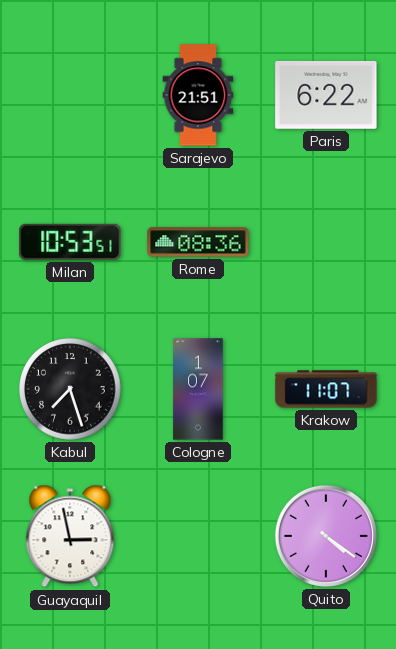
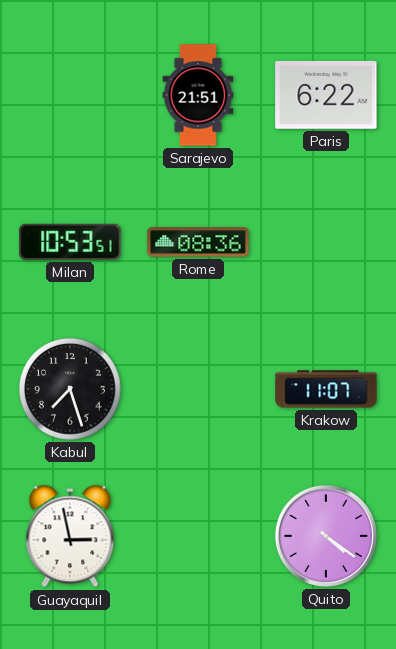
Cologne: 1:07 -> none
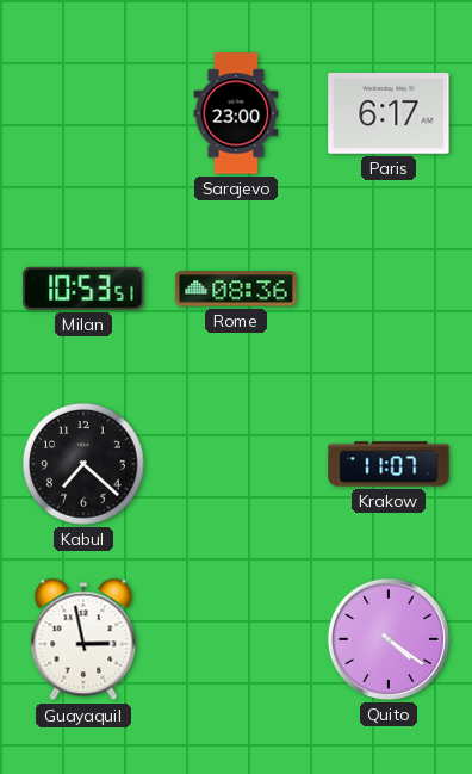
Sarajevo: 21:51 -> 23:00
Paris: 6:22 -> 6:17
Kabul: 7:27 -> 7:22
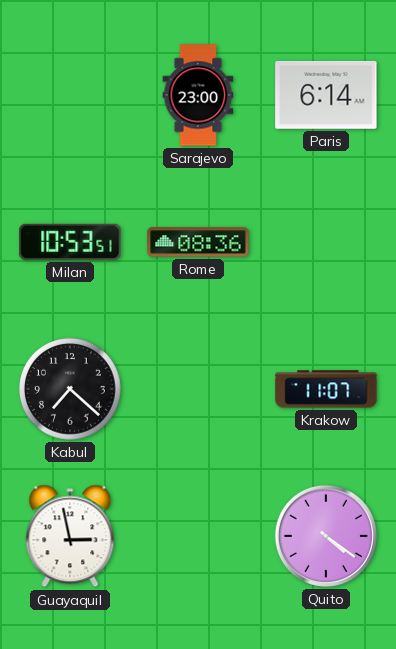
Paris: 6:17 -> 6:14
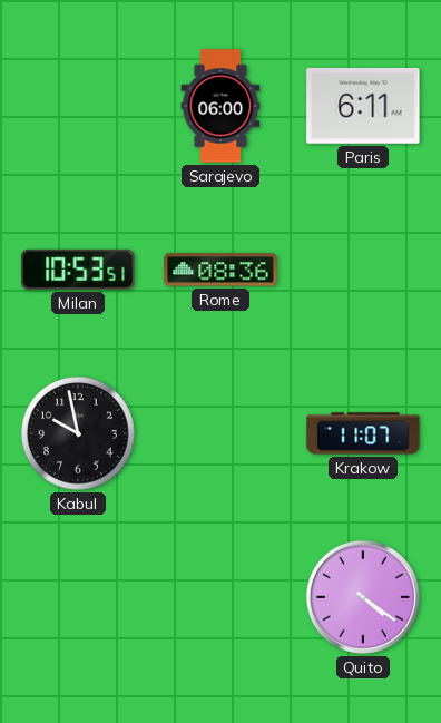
Sarajevo: 23:00 -> 06:00
Paris: 6:14 -> 6:11
Kabul: 7:22 -> 9:58
Guayaquil: 2:58 -> none
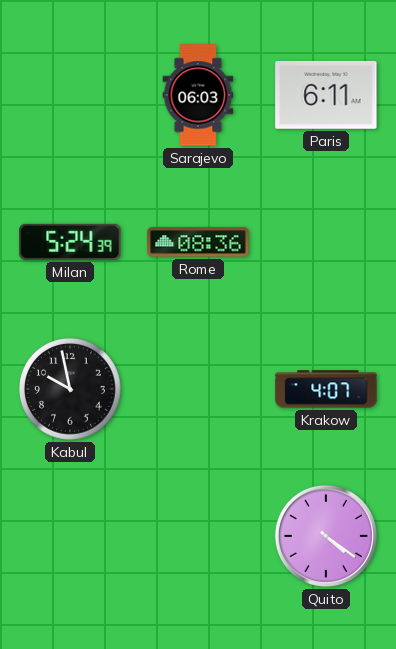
Sarajevo: 06:00 -> 06:03
Milan: 10:53 -> 5:24
Krakow: 11:07 -> 4:07
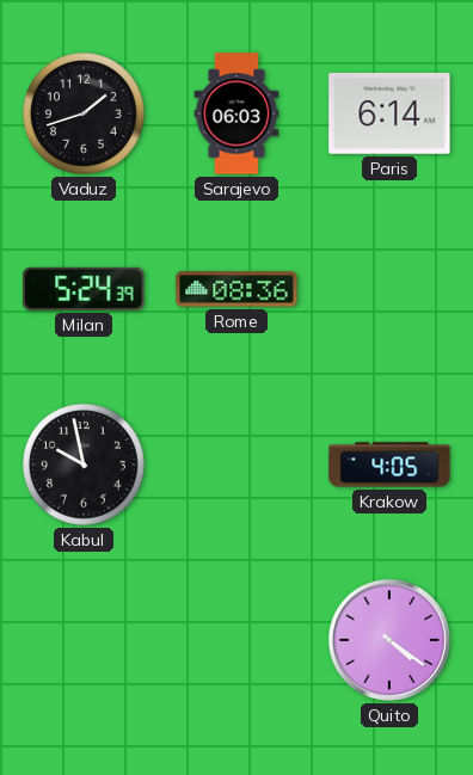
Vaduz: none -> 1:42
Paris: 6:11 -> 6:14
Krakow: 4:07 -> 4:05
